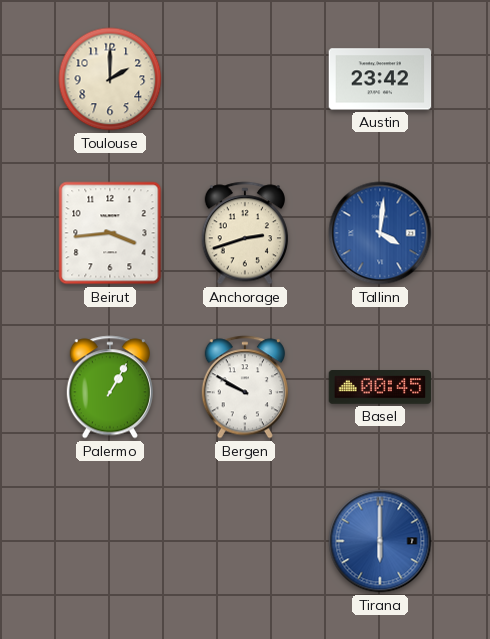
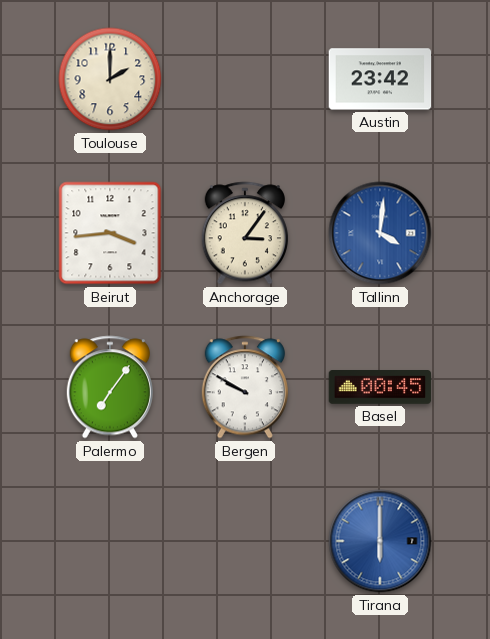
Anchorage: 2:42 -> 3:06
Palermo: 1:05 -> 7:06
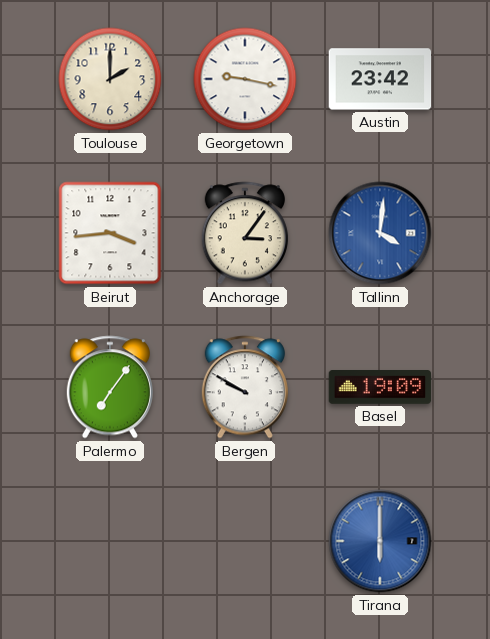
Georgetown: none -> 9:17
Basel: 00:45 -> 19:09
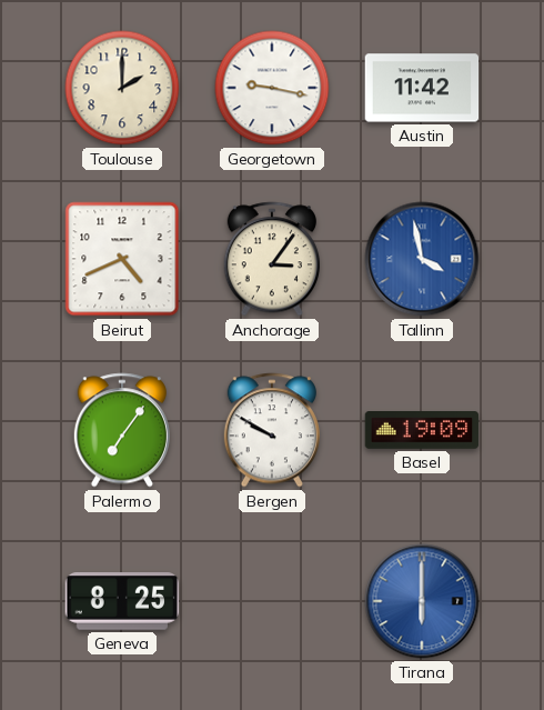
Austin: 23:42 -> 11:42
Beirut: 3:44 -> 4:41
Tallinn: 4:01 -> 3:58
Geneva: none -> 8:25
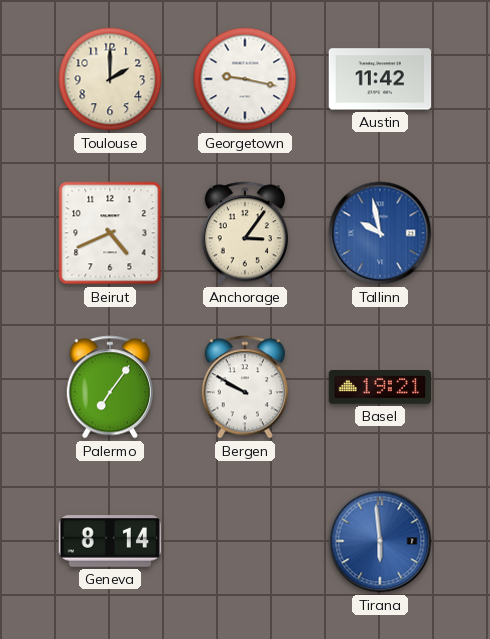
Tallinn: 3:58 -> 9:58
Basel: 19:09 -> 19:21
Geneva: 8:25 -> 8:14
Tirana: 6:00 -> 5:59
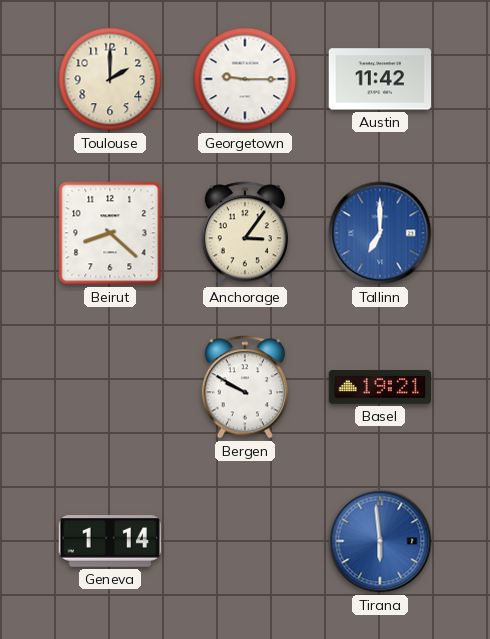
Georgetown: 9:17 -> 9:15
Beirut: 4:41 -> 8:22
Tallinn: 9:58 -> 7:00
Palermo: 7:06 -> none
Geneva: 8:14 -> 1:14
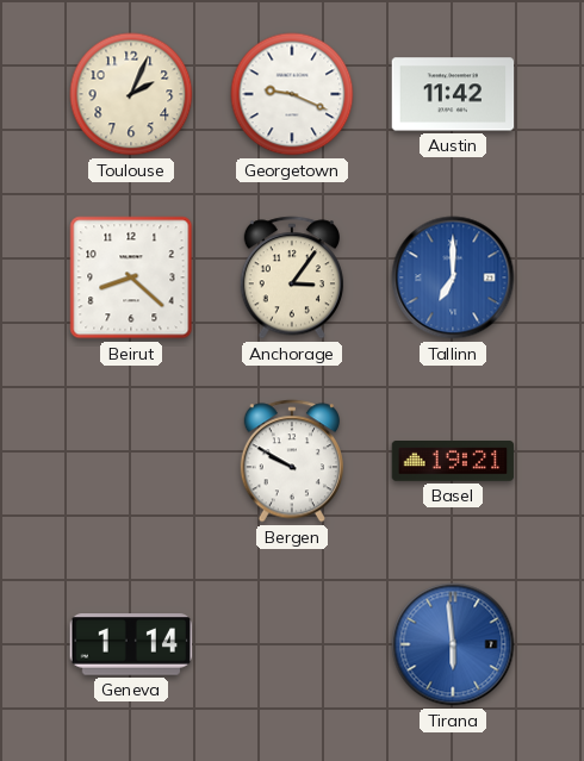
Toulouse: 2:00 -> 2:04
Georgetown: 9:15 -> 9:19
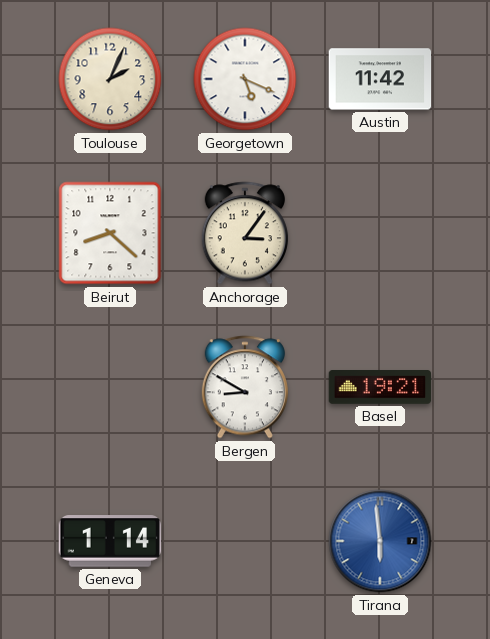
Georgetown: 9:19 -> 5:19
Tallinn: 7:00 -> none
Bergen: 9:50 -> 8:50
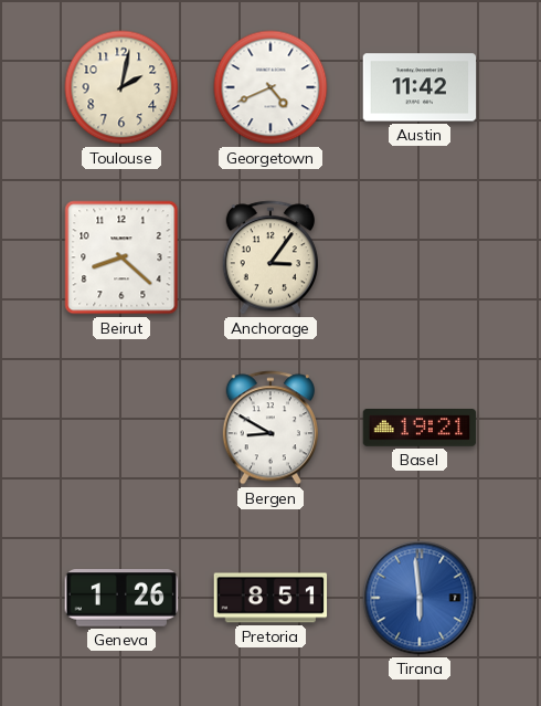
Toulouse: 2:04 -> 2:02
Georgetown: 5:19 -> 4:41
Geneva: 1:14 -> 1:26
Pretoria: none -> 8:51
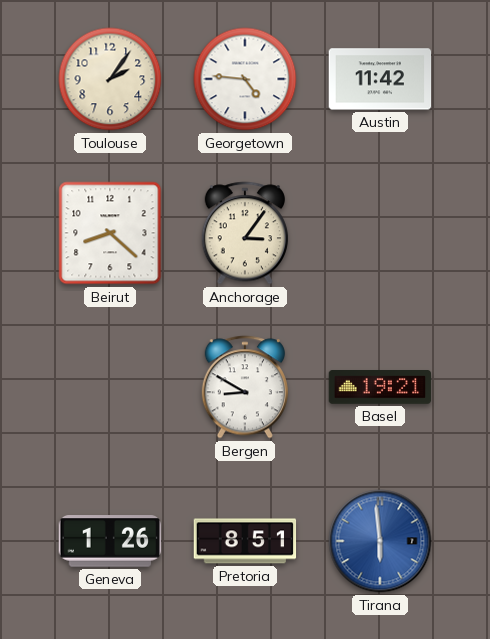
Toulouse: 2:02 -> 2:06
Georgetown: 4:41 -> 4:46
